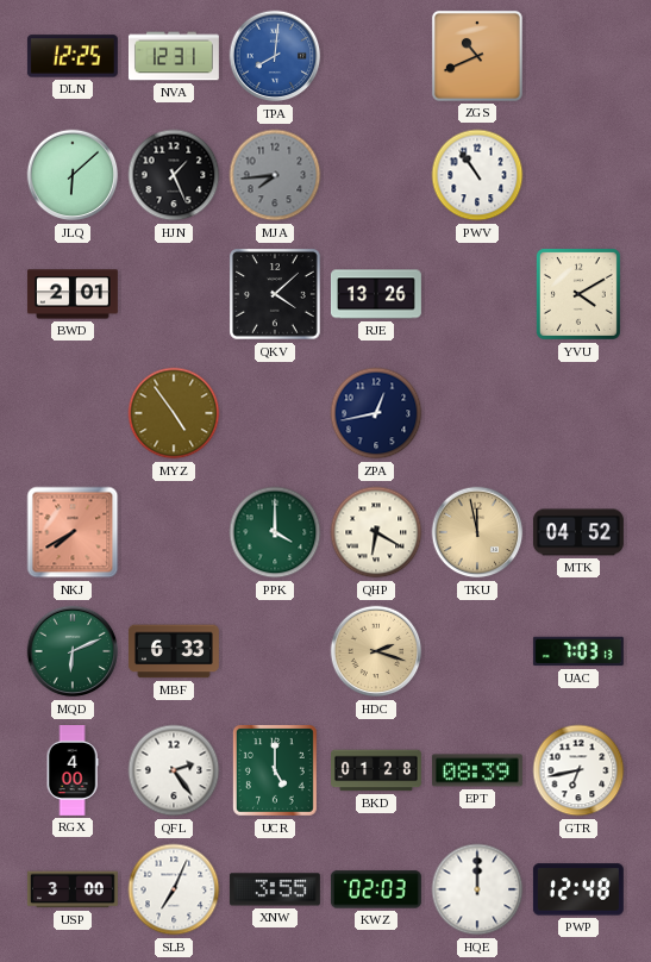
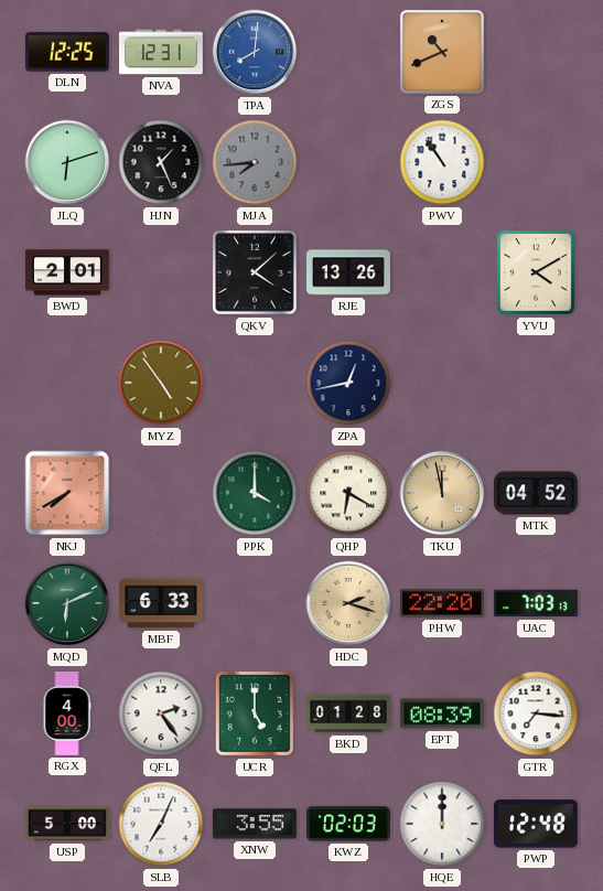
JLQ: 6:08 -> 6:12
PHW: none -> 22:20
GTR: 6:43 -> 7:16
USP: 3:00 -> 5:00
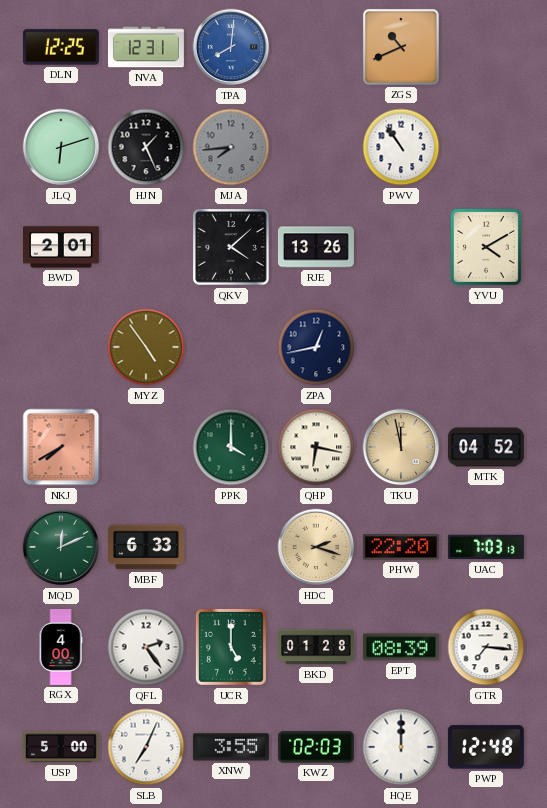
QHP: 6:20 -> 6:17
MQD: 6:11 -> 12:11
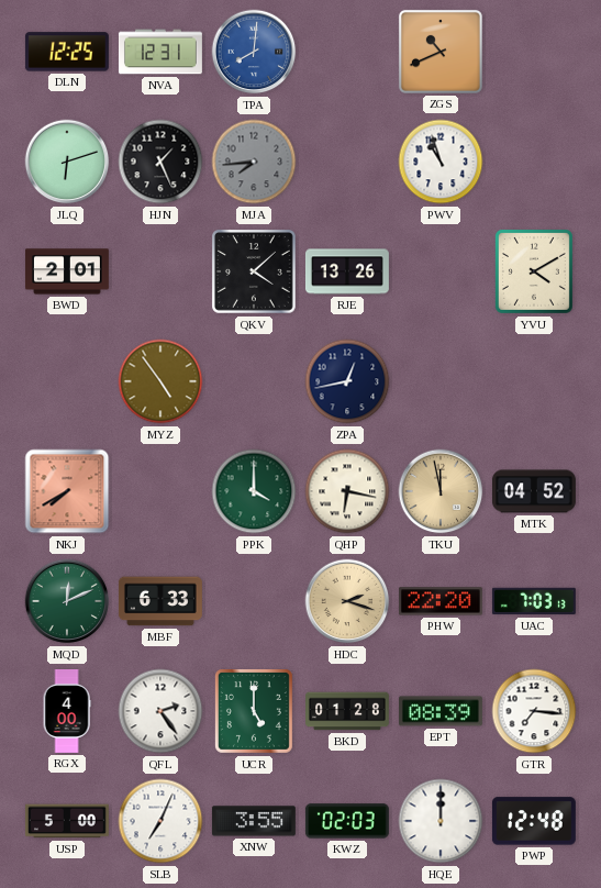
PWV: 10:54 -> 10:57
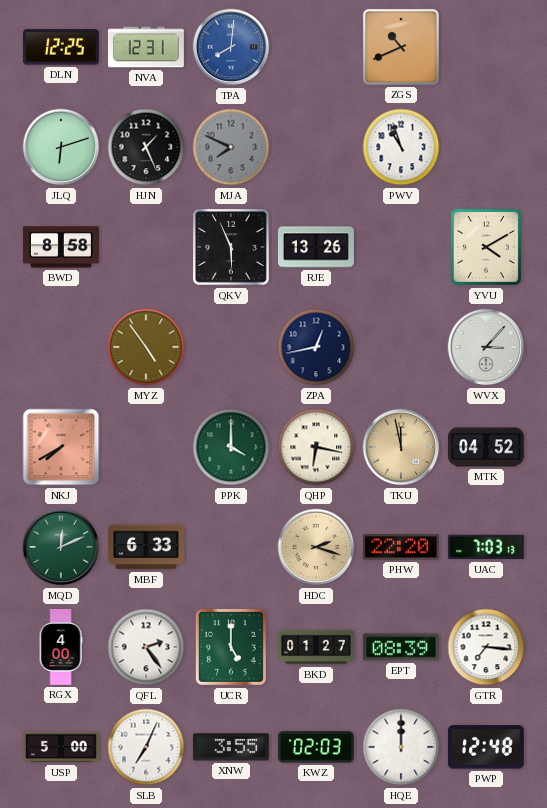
MJA: 7:44 -> 7:49
BWD: 2:01 -> 8:58
QKV: 4:08 -> 5:56
WVX: none -> 3:07
BKD: 01:28 -> 01:27
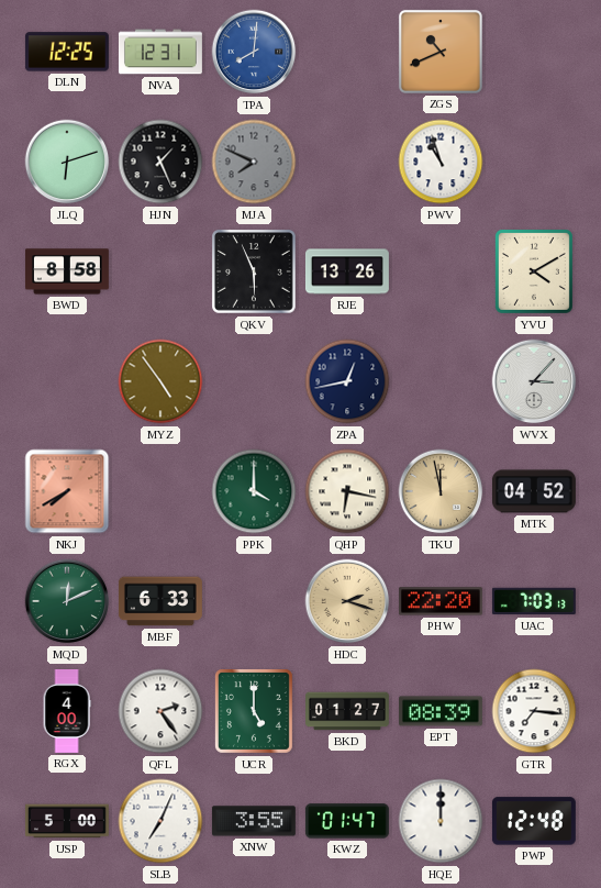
KWZ: 02:03 -> 01:47
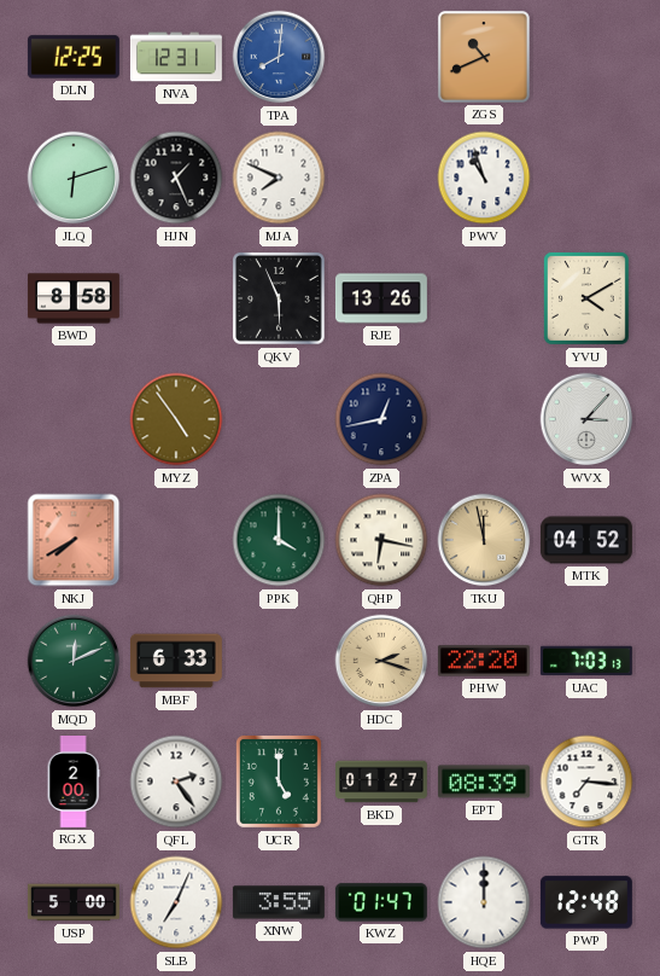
MJA dial: grey -> white
RGX: 4:00 -> 2:00
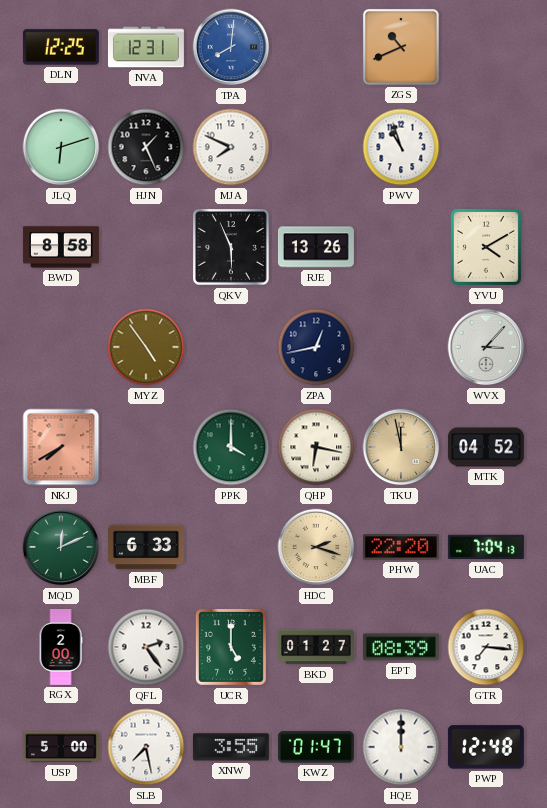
UAC: 7:03 -> 7:04
SLB: 7:04 -> 7:28
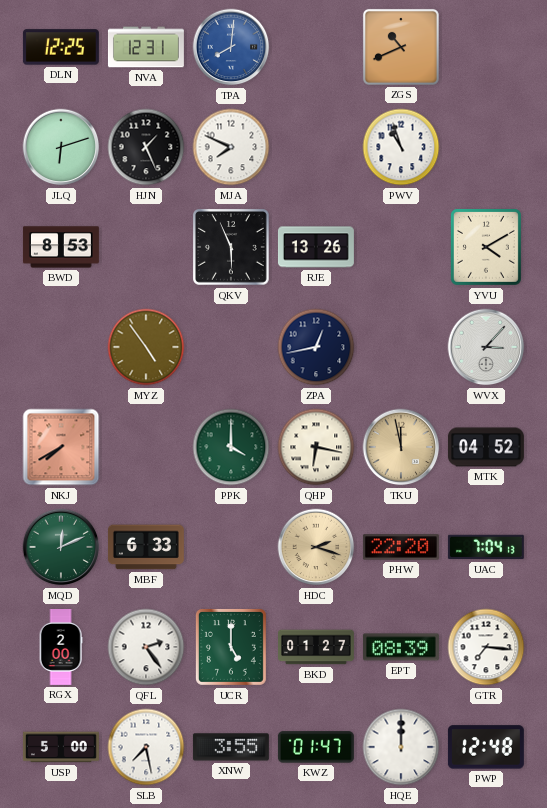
BWD: 8:58 -> 8:53
